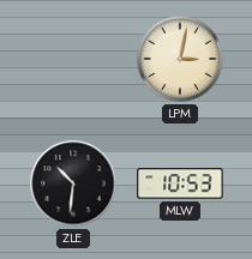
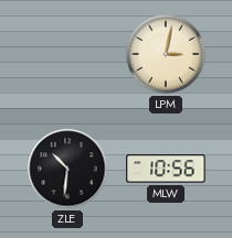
MLW: 10:53 -> 10:56
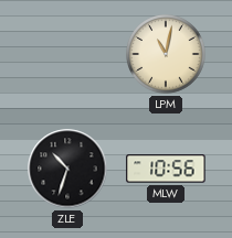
LPM: 3:02 -> 11:02
ZLE: 10:31 -> 10:33
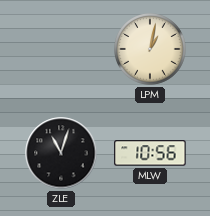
LPM: 11:02 -> 1:02
ZLE: 10:33 -> 11:03
